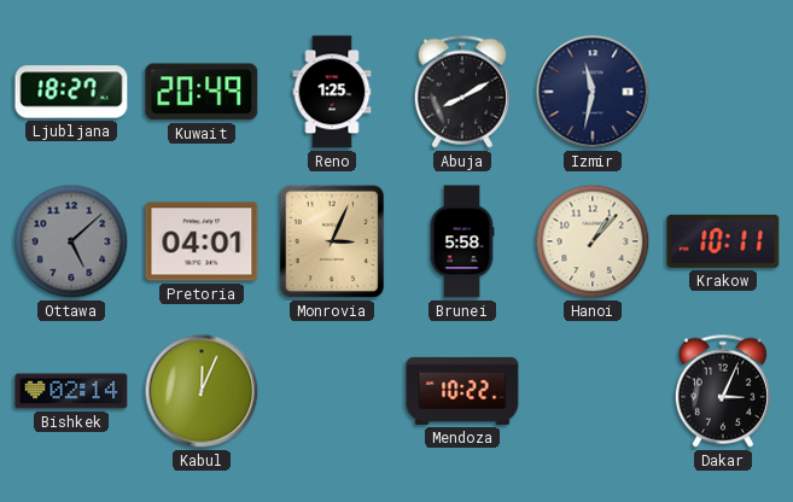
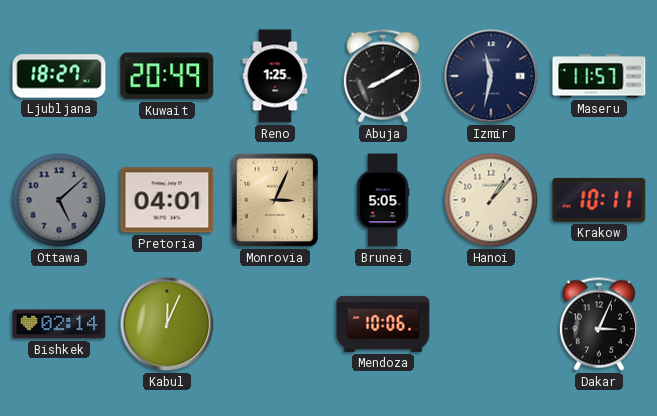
Maseru: none -> 11:57
Brunei: 5:58 -> 5:05
Mendoza: 10:22 -> 10:06
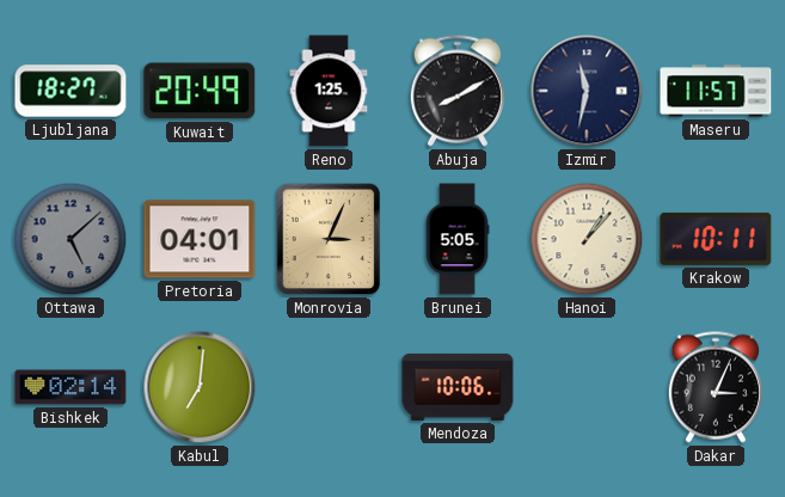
Kabul: 12:04 -> 7:01
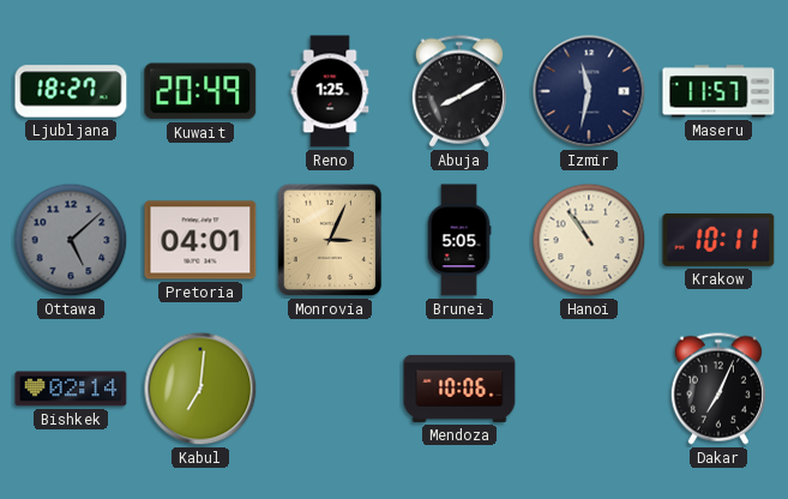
Hanoi: 1:07 -> 10:54
Dakar: 3:04 -> 7:04
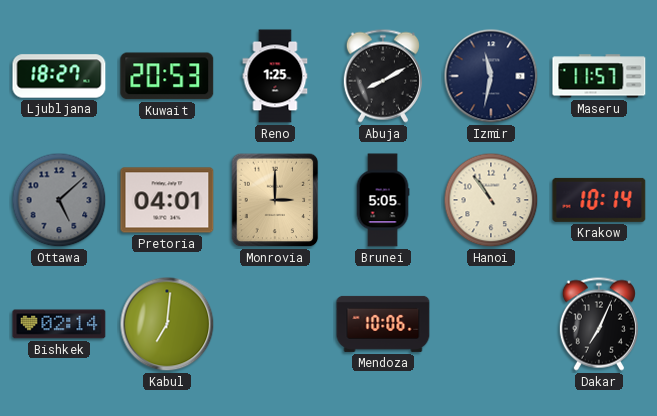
Kuwait: 20:49 -> 20:53
Monrovia: 3:04 -> 3:00
Krakow: 10:11 -> 10:14
